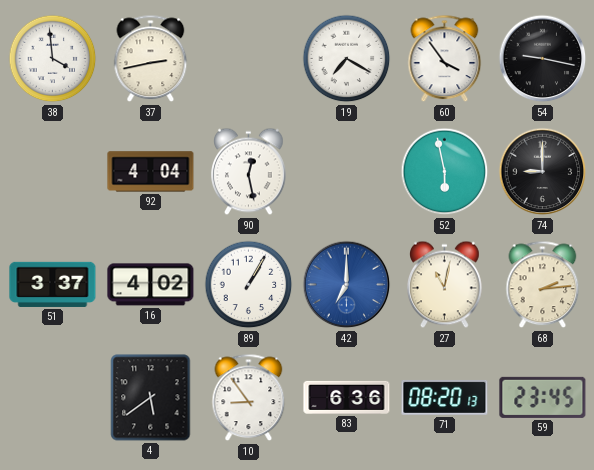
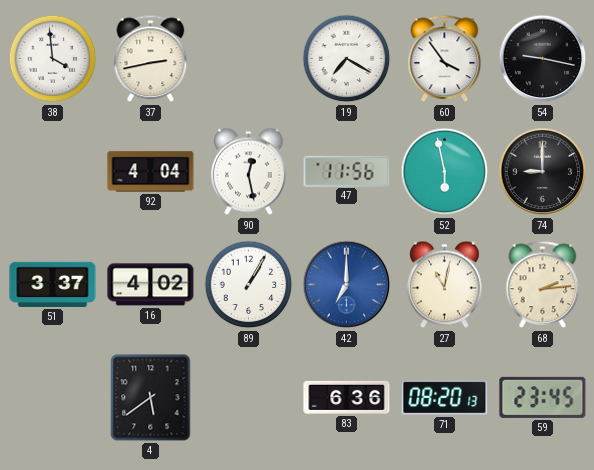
47: none -> 11:56
10: 8:54 -> none
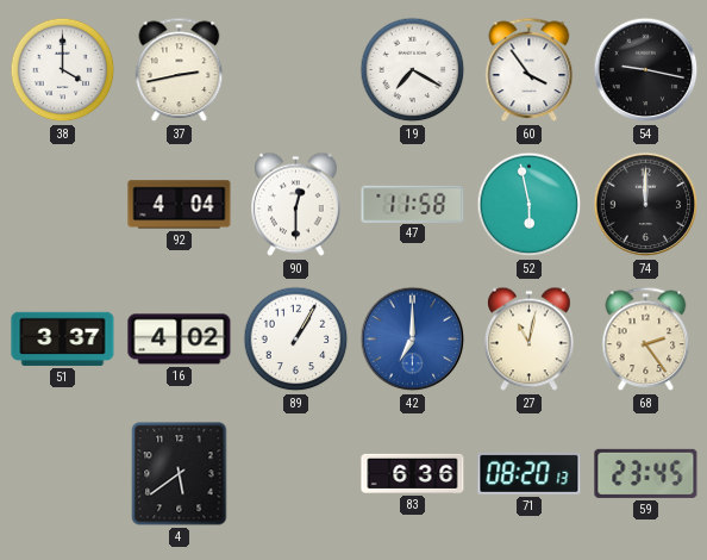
38: 3:59 -> 4:00
90: 12:28 -> 12:30
47: 11:56 -> 11:58
74: 9:00 -> 12:00
68: 2:14 -> 2:24
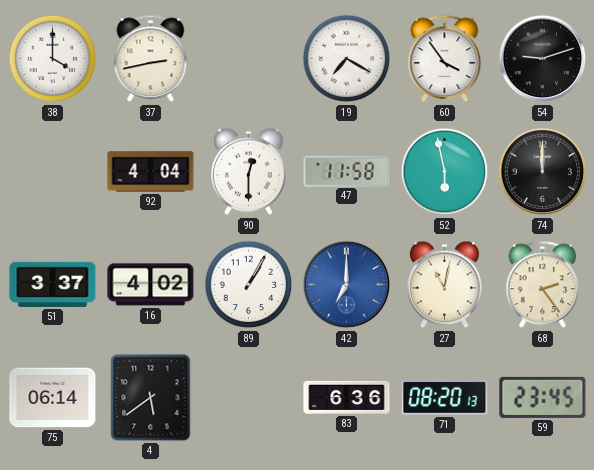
54: 9:17 -> 9:12
75: none -> 06:14
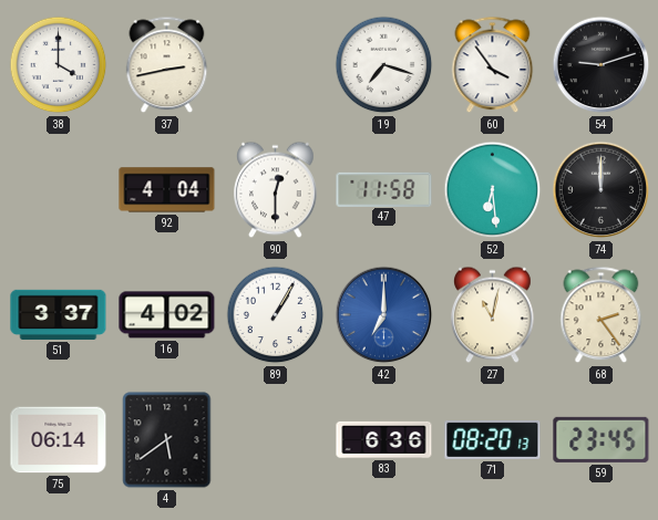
19: 7:20 -> 7:18
52: 5:58 -> 6:29
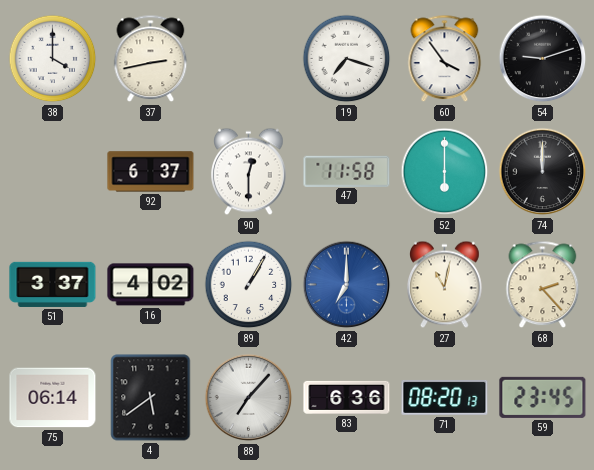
92: 4:04 -> 6:37
52: 6:29 -> 6:00
68: 2:24 -> 2:23
88: none -> 7:07
